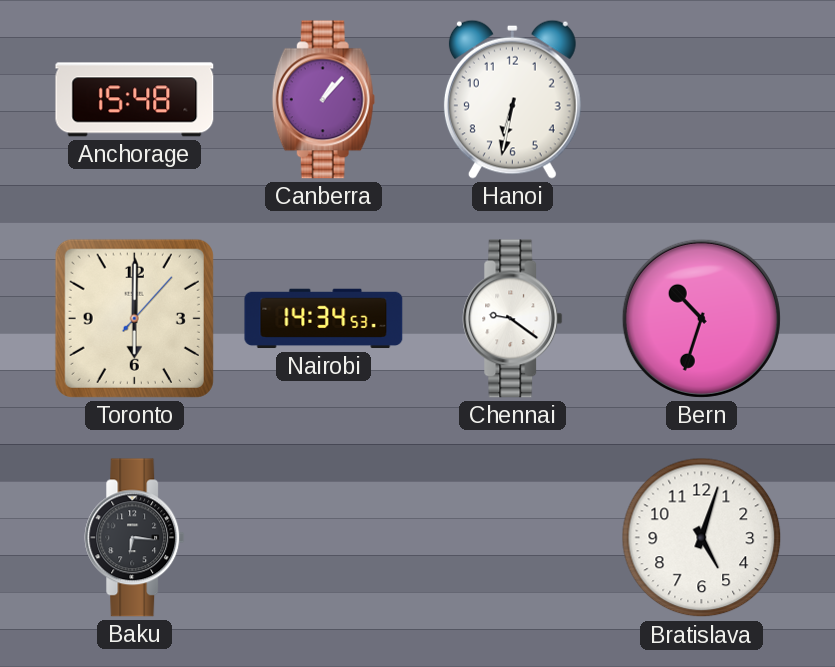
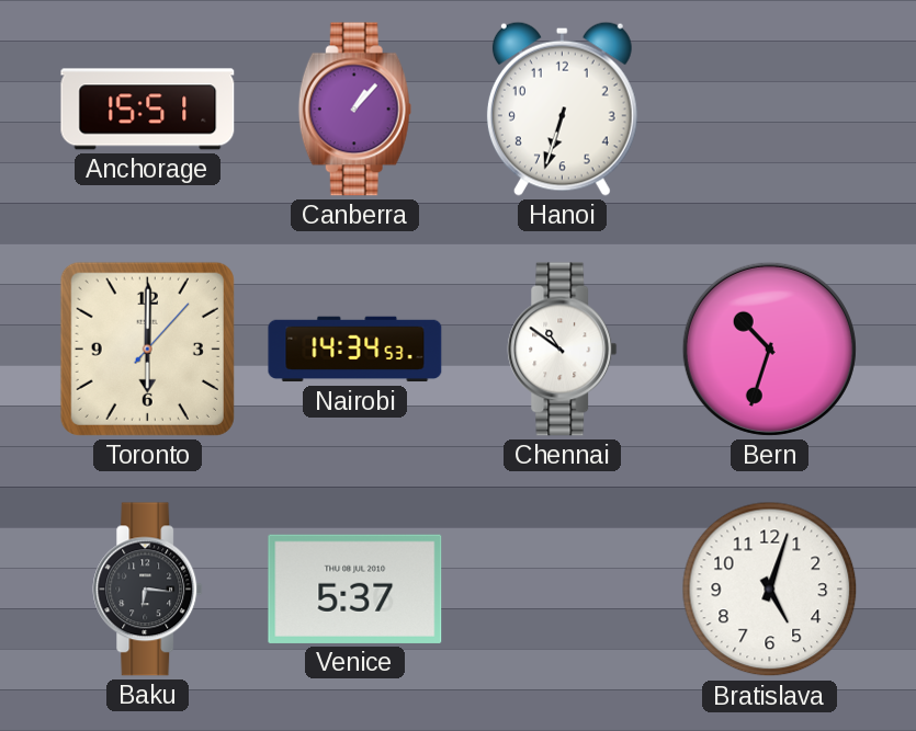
Anchorage: 15:48 -> 15:51
Hanoi: 6:32 -> 6:33
Chennai: 9:21 -> 10:51
Venice: none -> 5:37
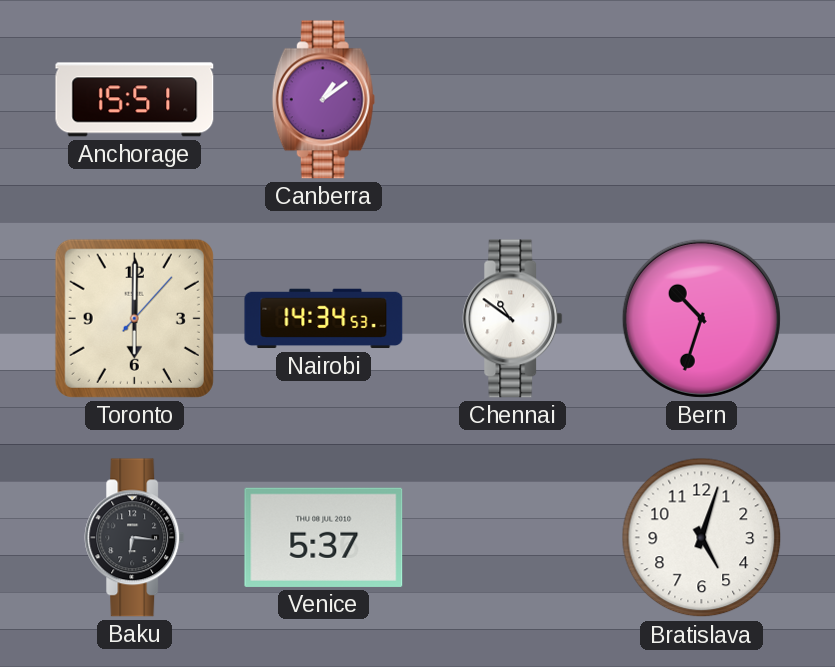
Canberra: 1:07 -> 1:09
Hanoi: 6:33 -> none
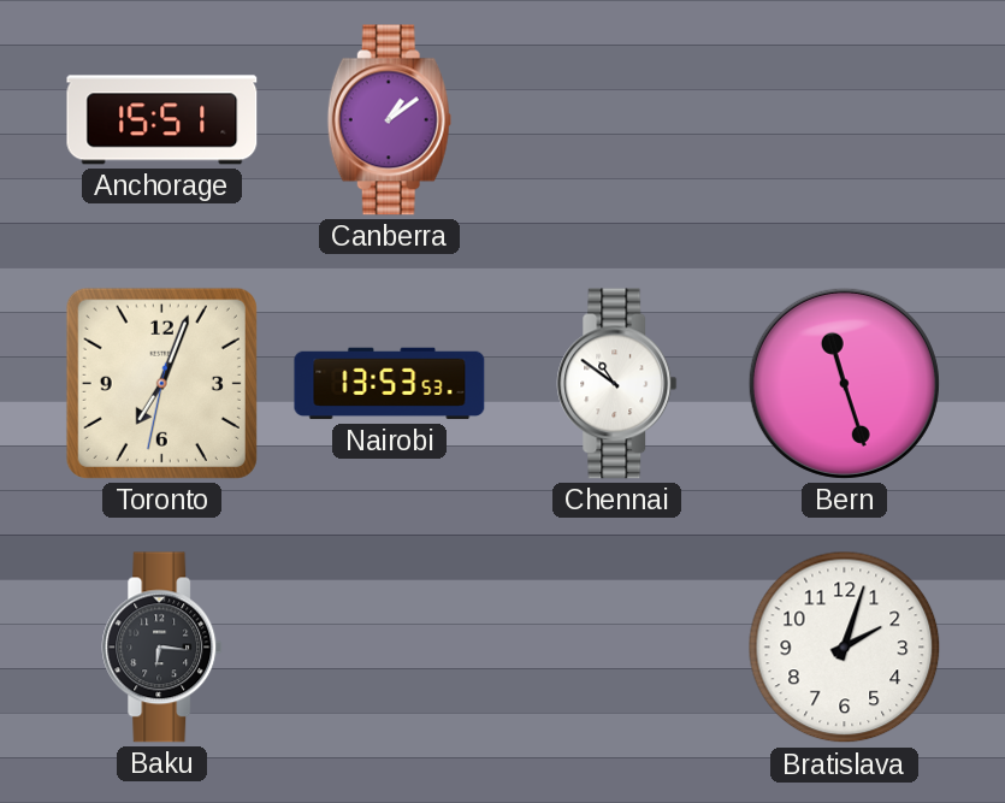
Toronto: 6:00 -> 7:03
Nairobi: 14:34 -> 13:53
Bern: 10:33 -> 11:27
Venice: 5:37 -> none
Bratislava: 5:03 -> 2:03
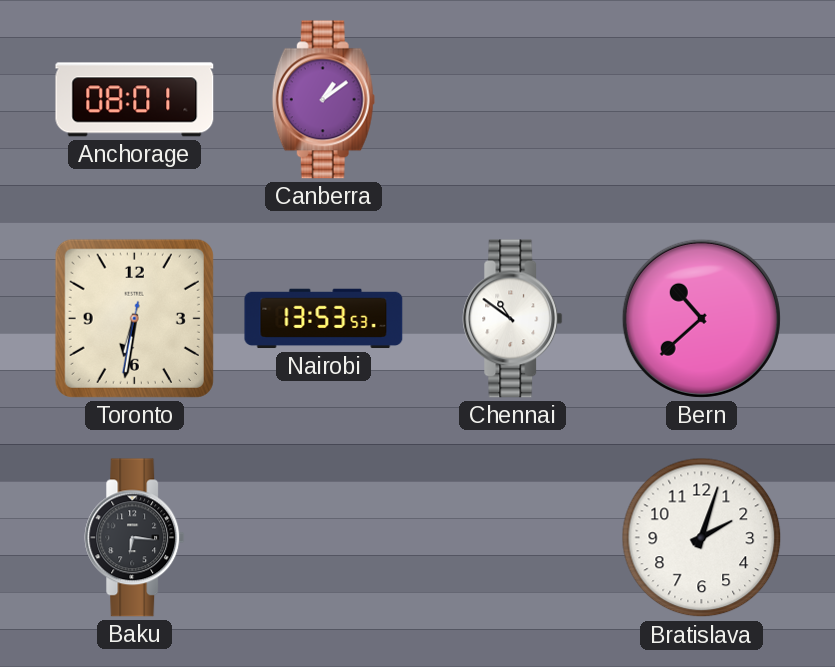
Anchorage: 15:51 -> 08:01
Toronto: 7:03 -> 6:31
Bern: 11:27 -> 10:38
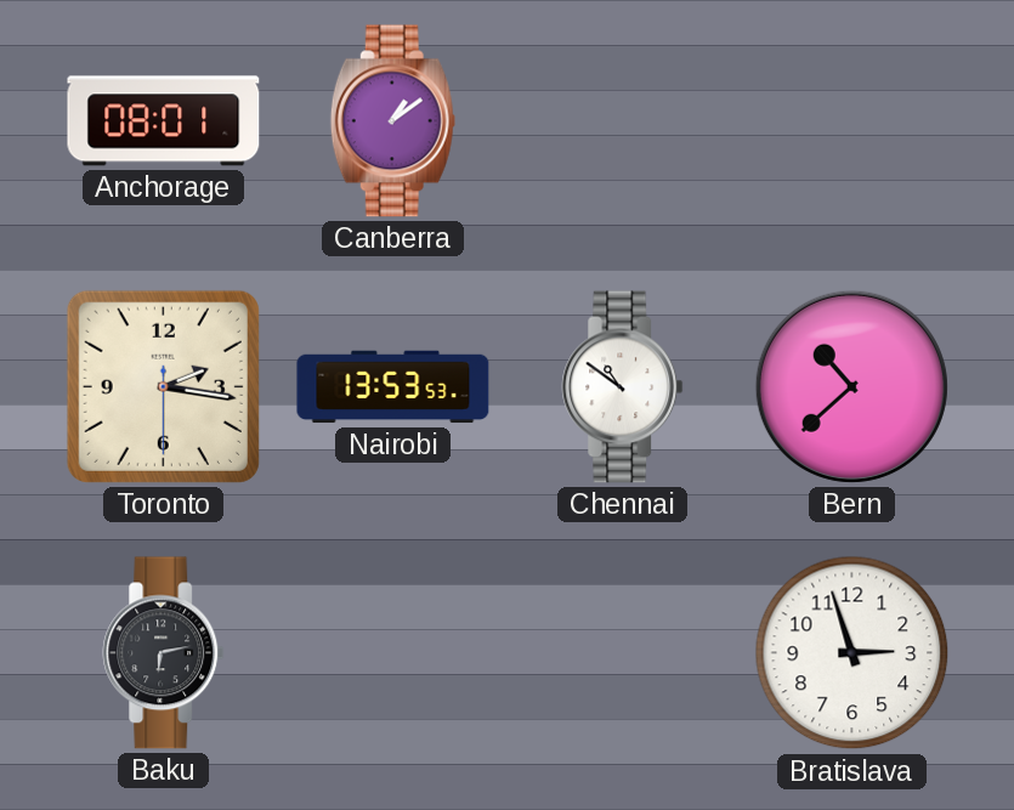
Toronto: 6:31 -> 2:16
Baku: 6:16 -> 6:13
Bratislava: 2:03 -> 2:57
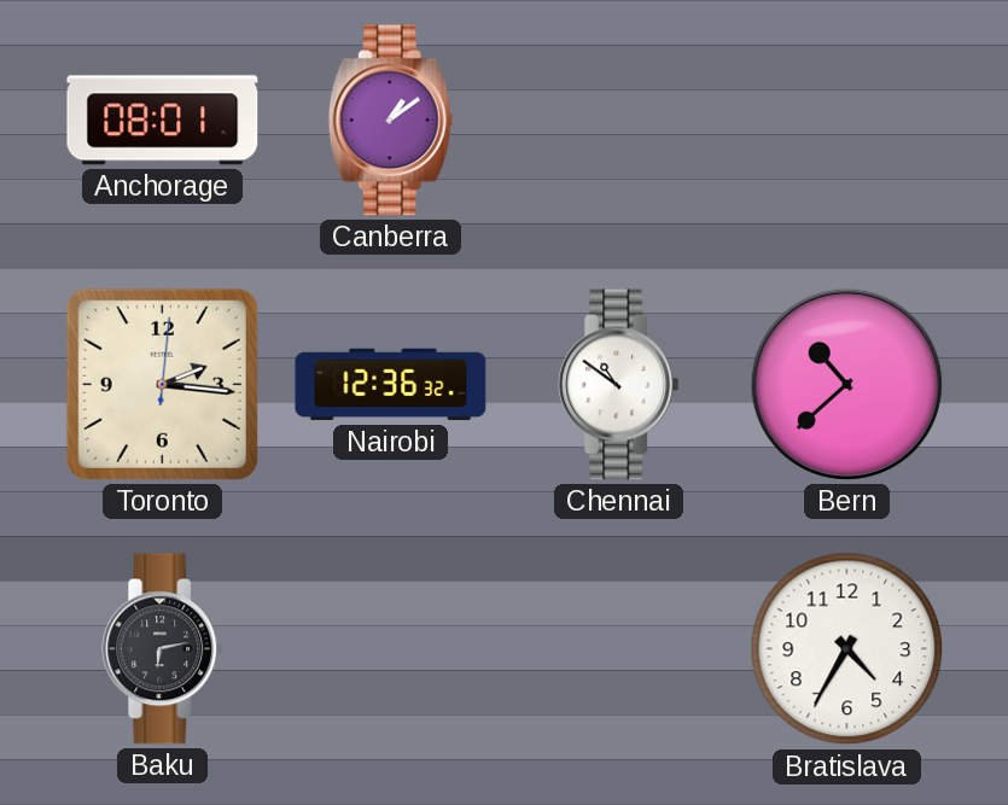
Toronto: 2:16:30 -> 2:16:01
Nairobi: 13:53 -> 12:36
Bratislava: 2:57 -> 4:35
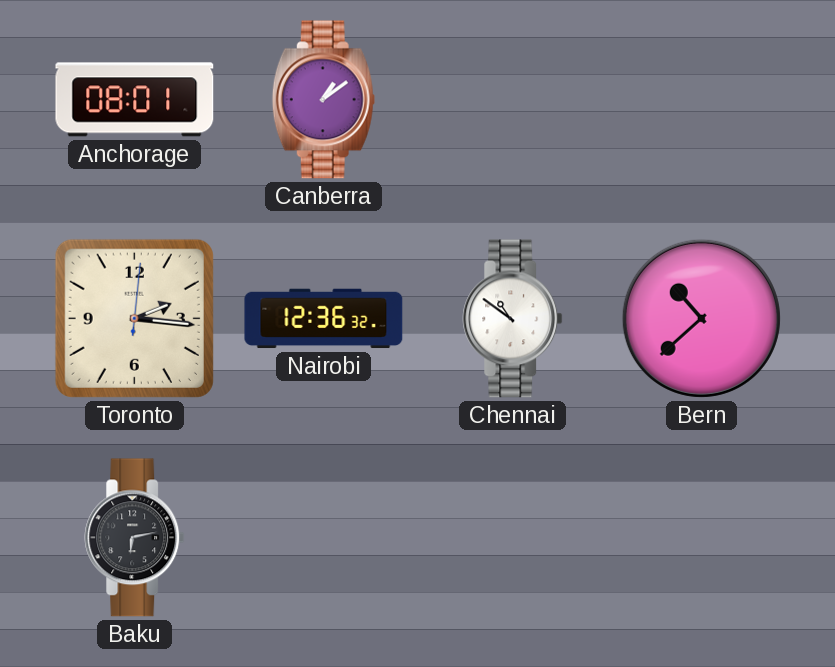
Bratislava: 4:35 -> none
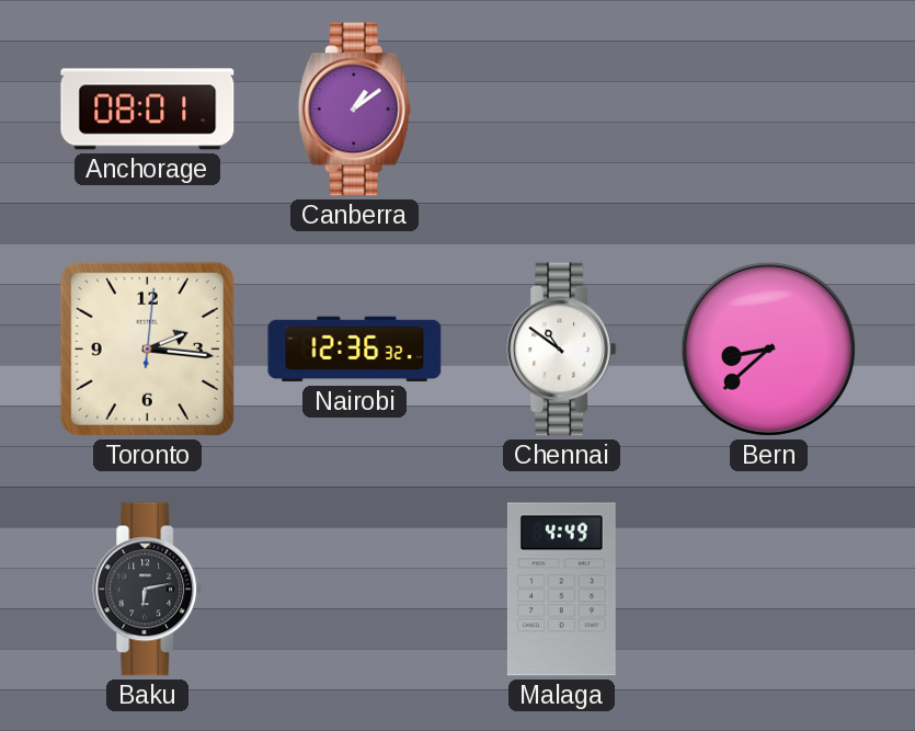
Bern: 10:38 -> 8:38
Malaga: none -> 4:49
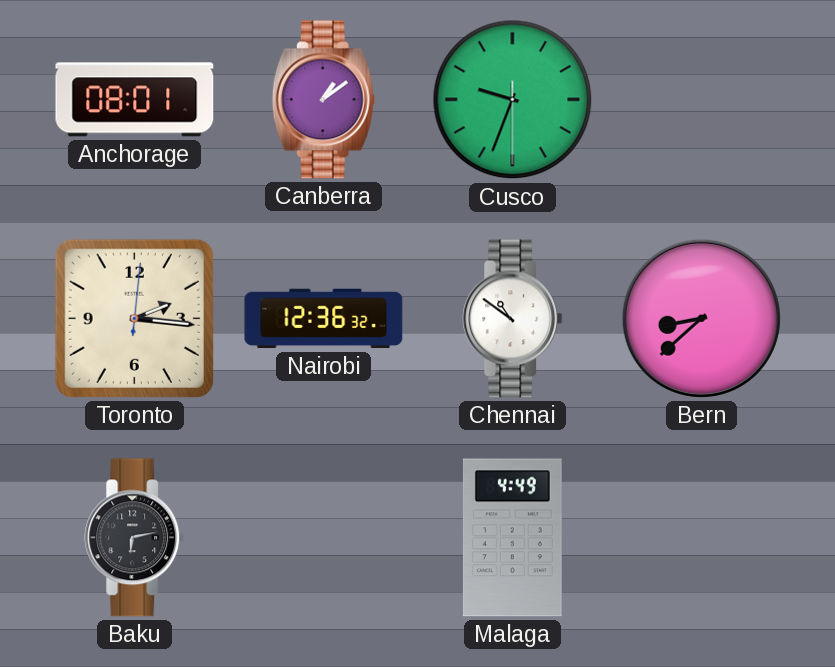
Cusco: none -> 9:33
